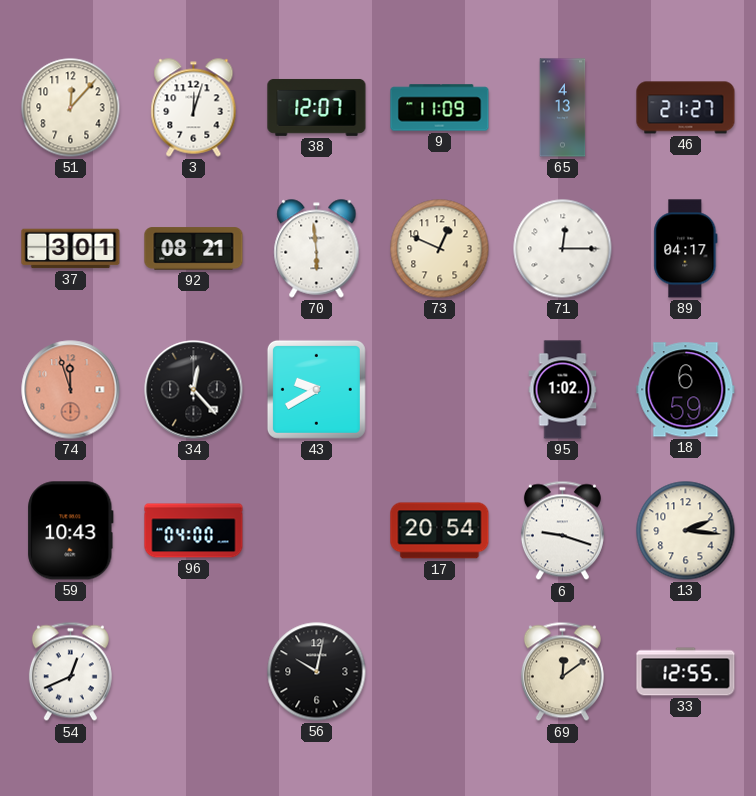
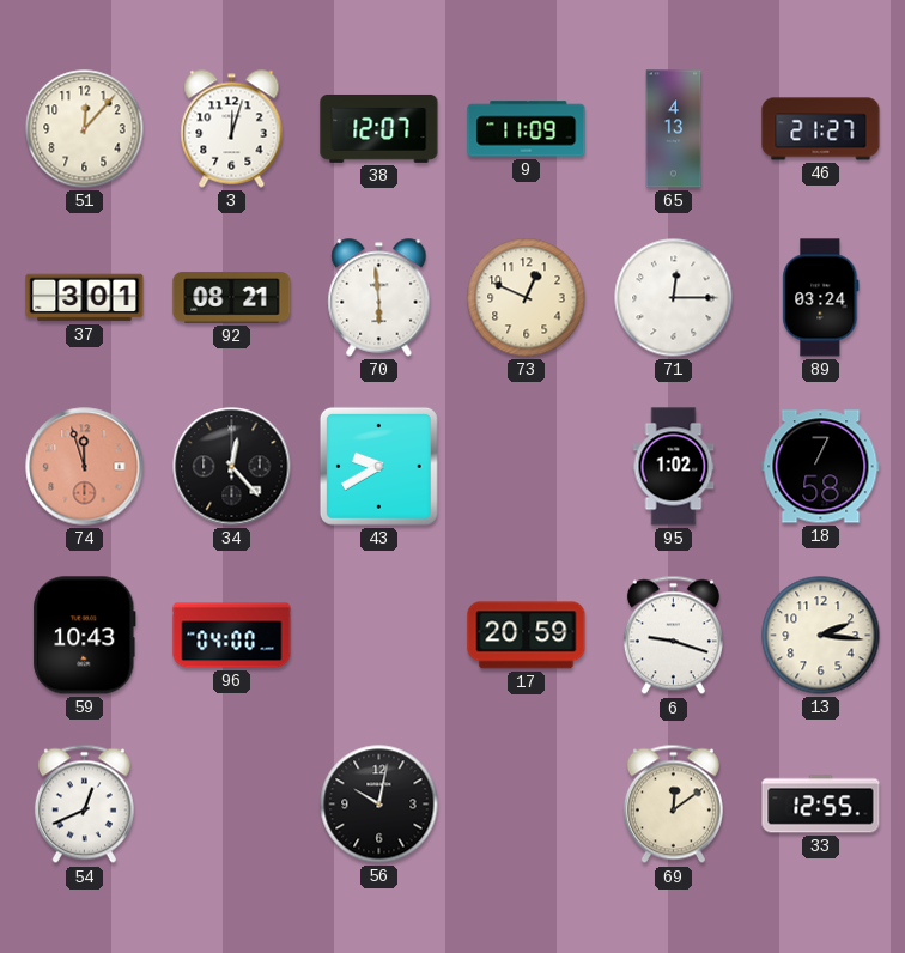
89: 04:17 -> 03:24
18: 6:59 -> 7:58
17: 20:54 -> 20:59
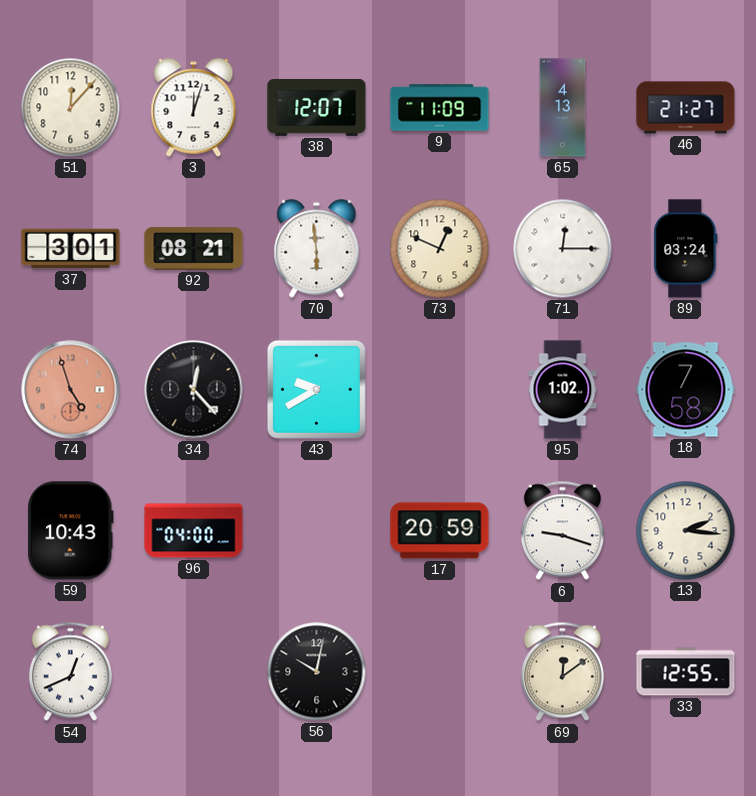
74: 11:57 -> 4:57
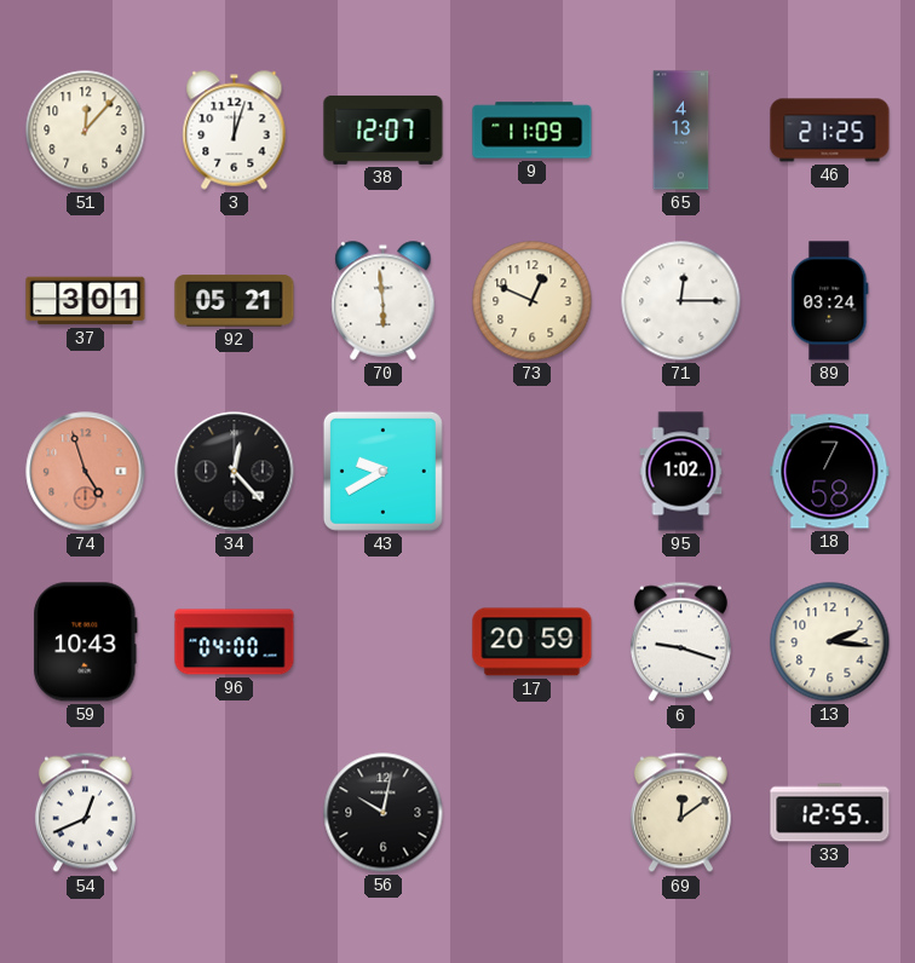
46: 21:27 -> 21:25
92: 08:21 -> 05:21
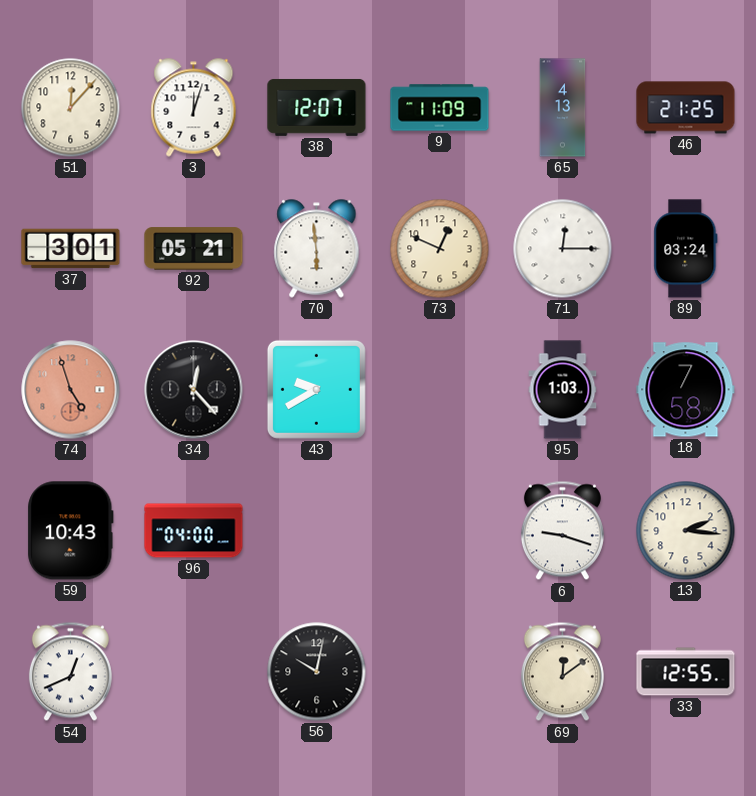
95: 1:02 -> 1:03
17: 20:59 -> none
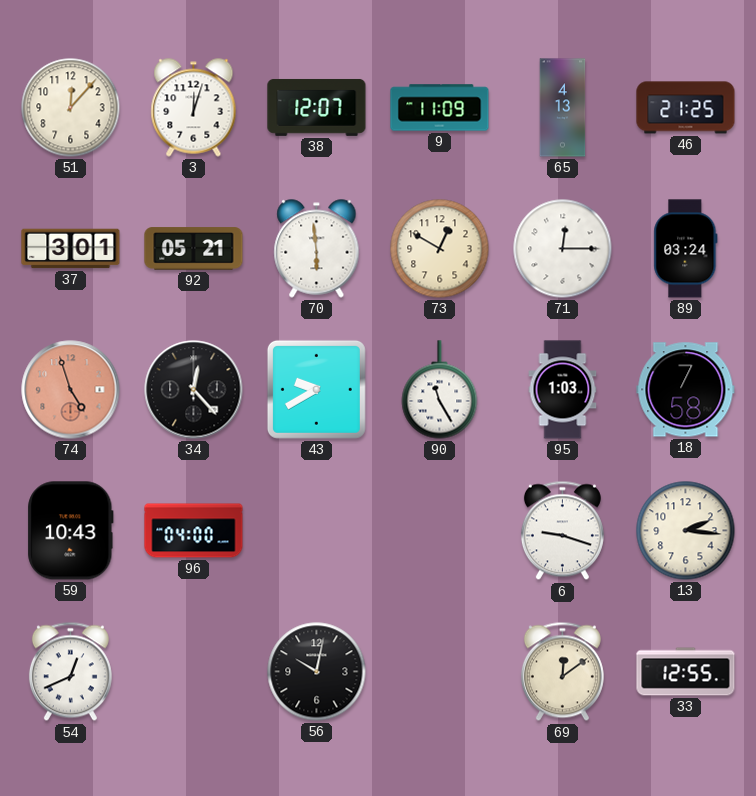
73: 12:49 -> 12:50
90: none -> 11:25
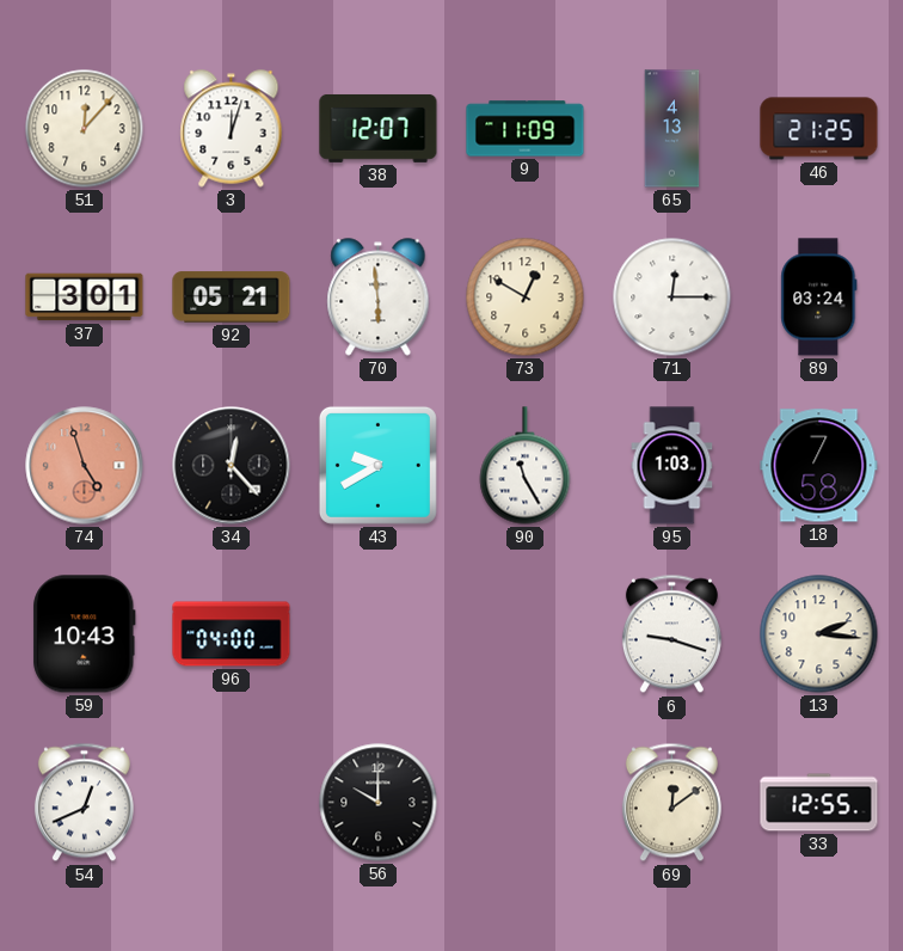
56: 10:02 -> 10:00
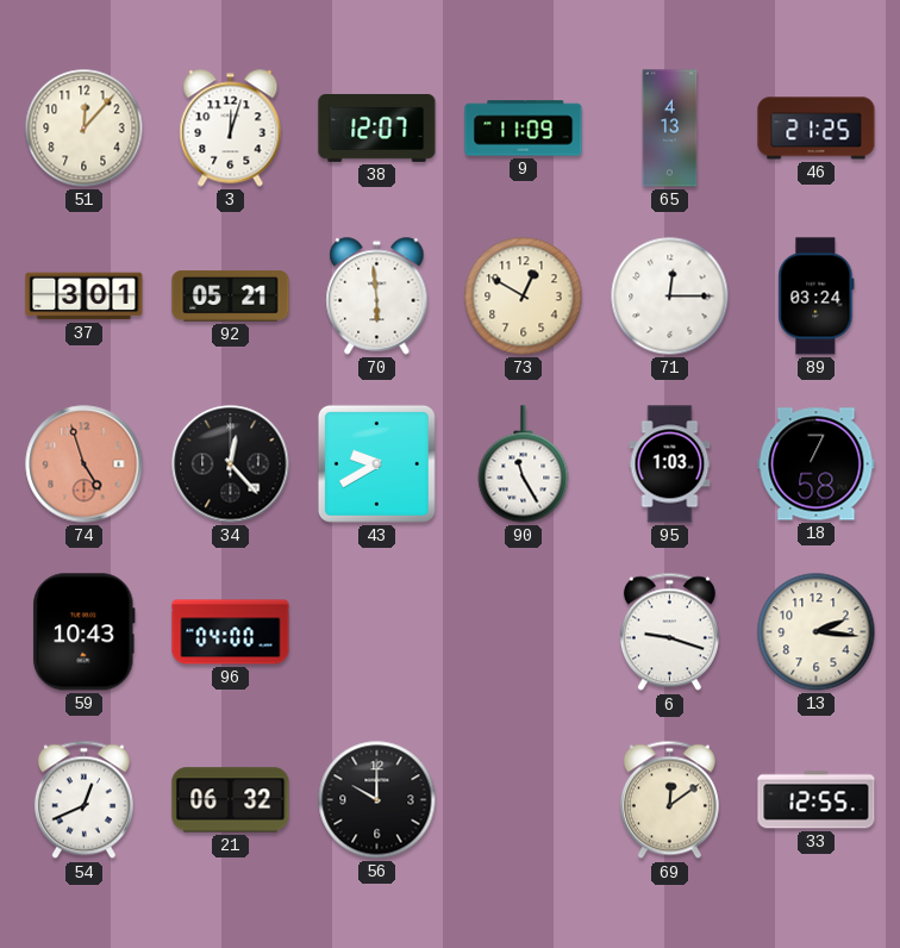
21: none -> 06:32
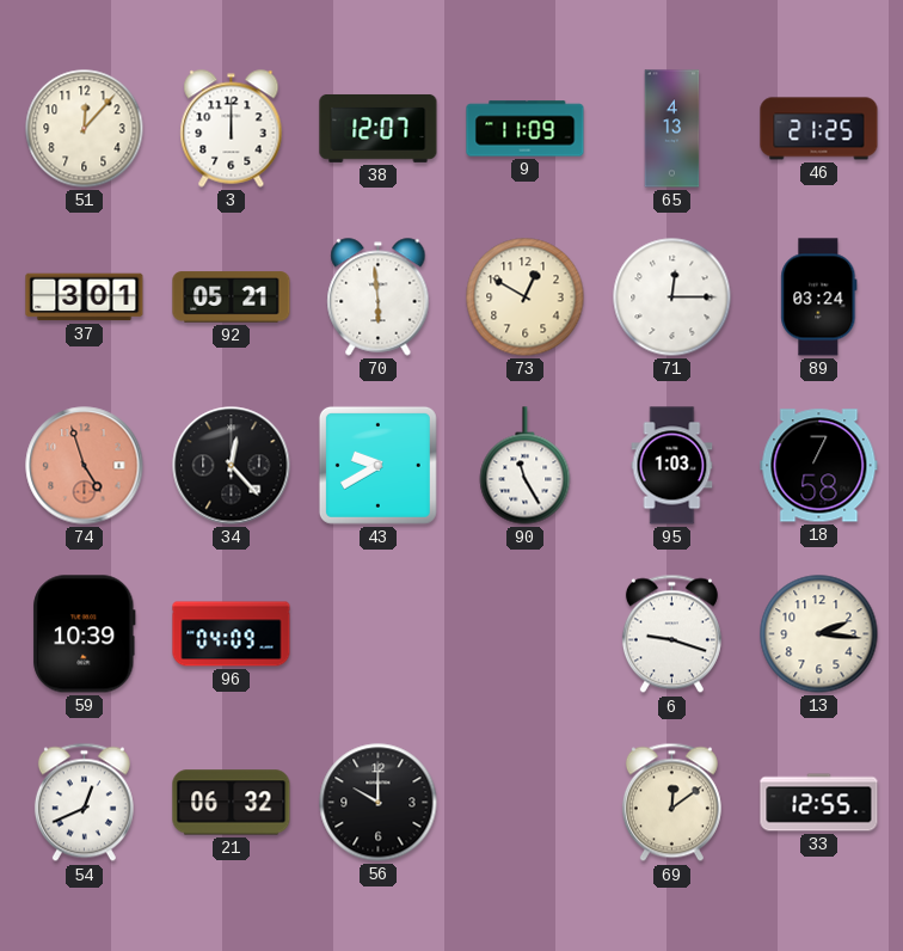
3: 12:03 -> 12:00
59: 10:43 -> 10:39
96: 04:00 -> 04:09
